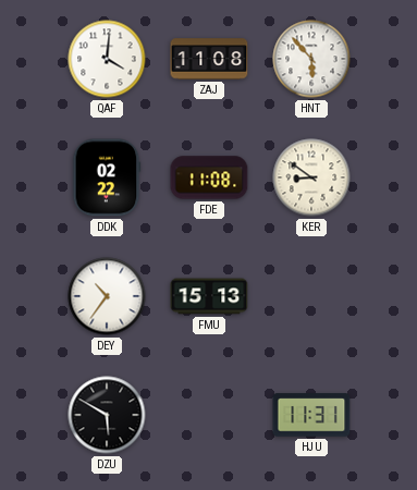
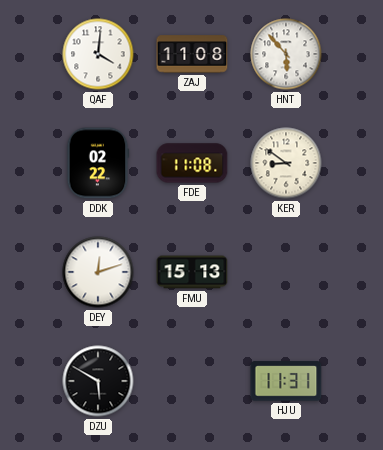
DEY: 10:36 -> 12:12
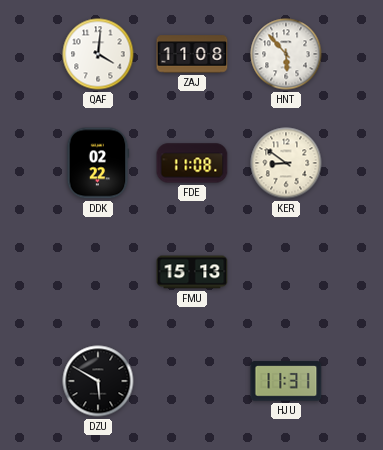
DEY: 12:12 -> none
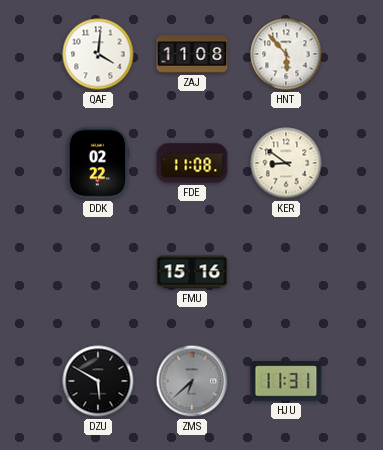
FMU: 15:13 -> 15:16
ZMS: none -> 6:38
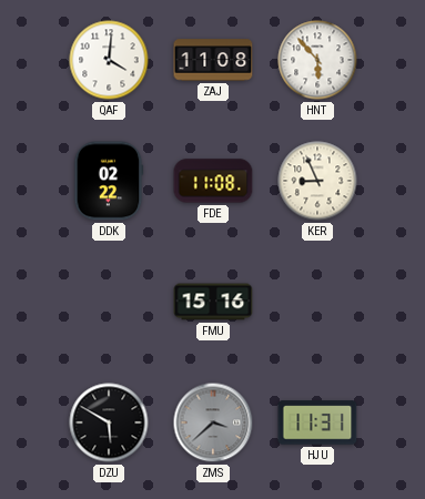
KER: 8:51 -> 8:56
ZMS: 6:38 -> 3:38
